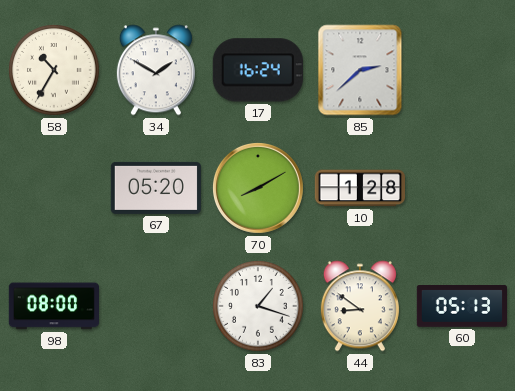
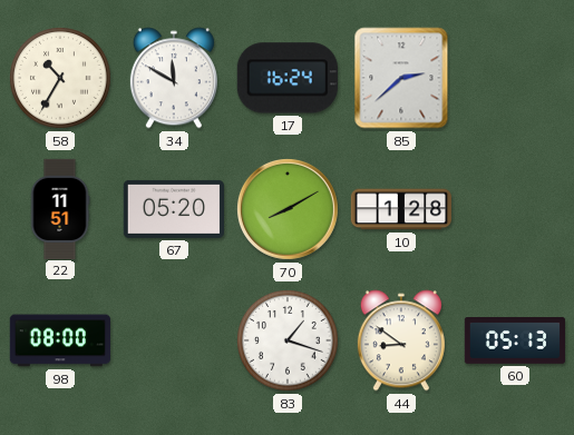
34: 1:50 -> 11:50
22: none -> 11:51
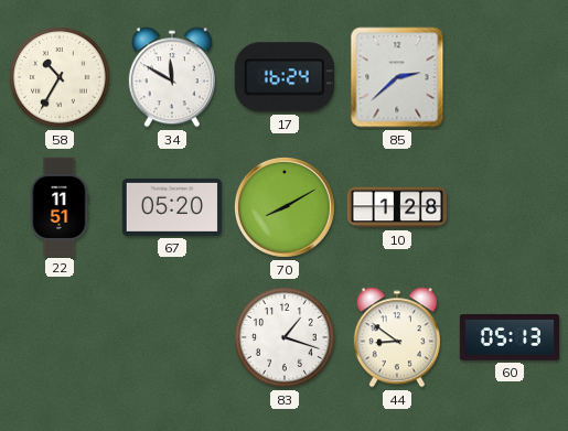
98: 08:00 -> none
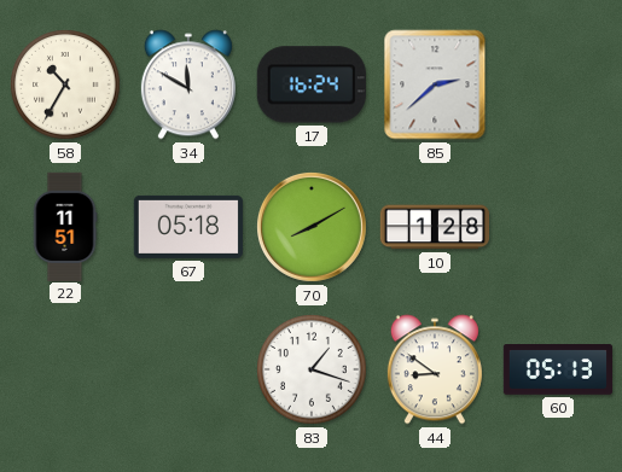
67: 05:20 -> 05:18
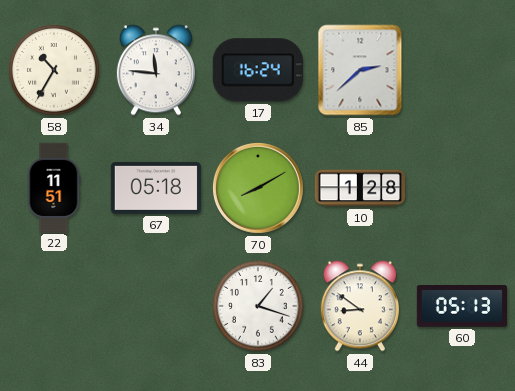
34: 11:50 -> 11:46
